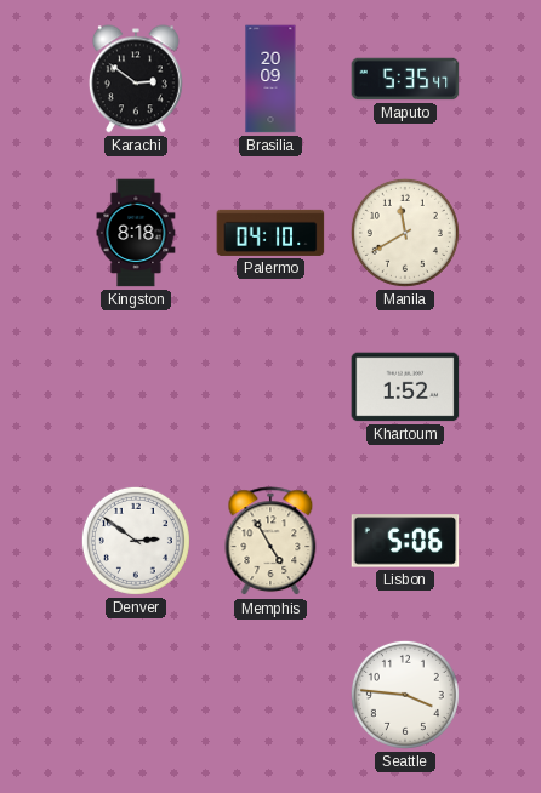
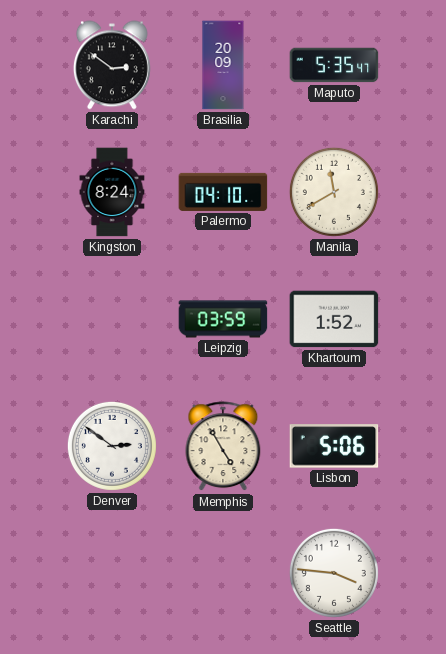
Kingston: 8:18 -> 8:24
Leipzig: none -> 03:59
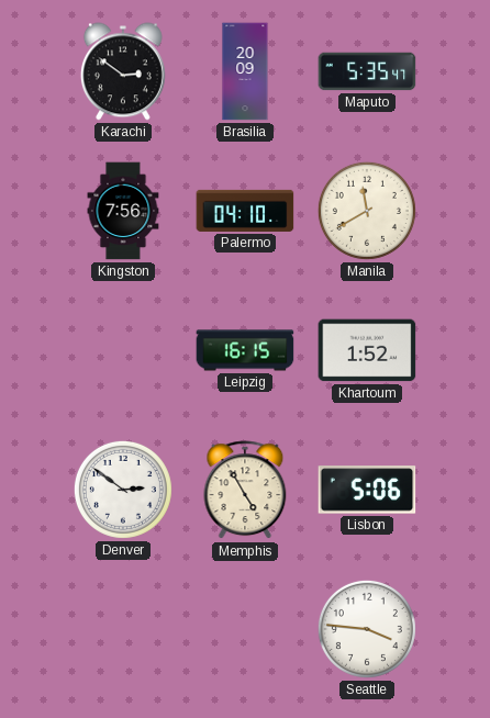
Kingston: 8:24 -> 7:56
Leipzig: 03:59 -> 16:15
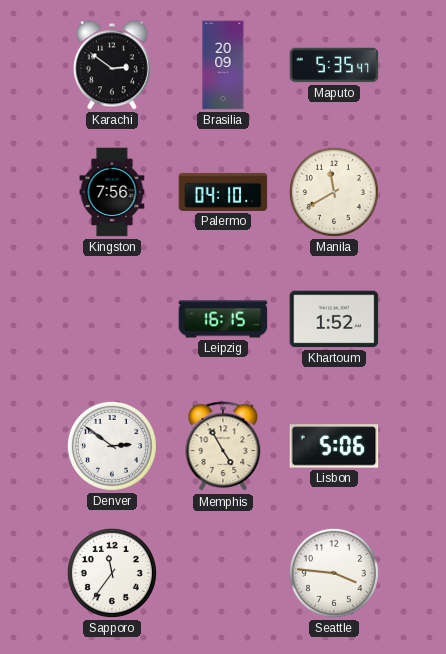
Sapporo: none -> 11:36
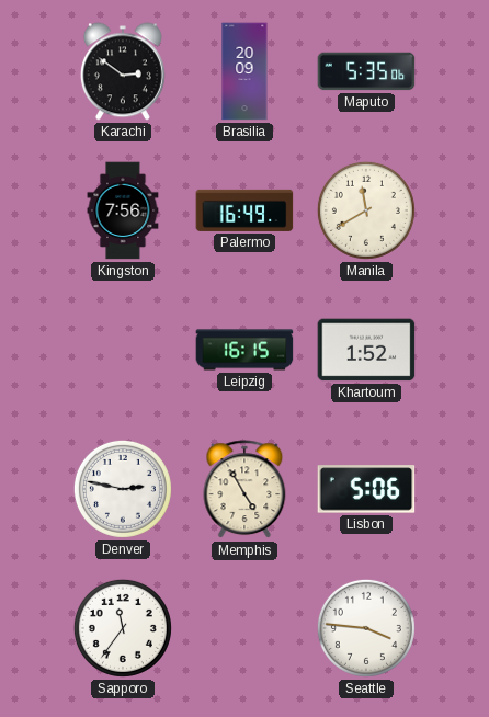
Maputo: 5:35:47 -> 5:35:06
Palermo: 04:10 -> 16:49
Denver: 2:51 -> 2:47
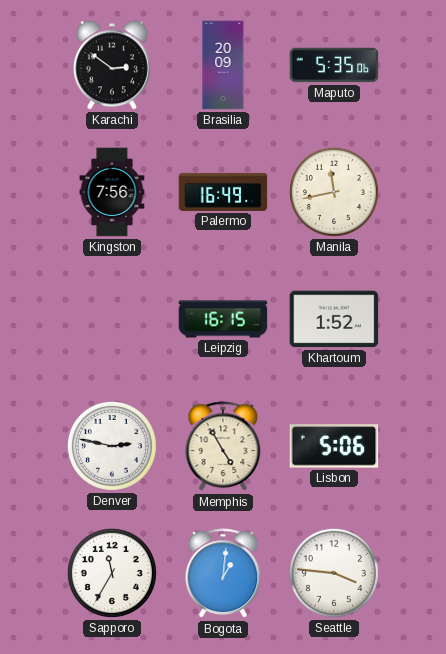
Manila: 11:40 -> 11:43
Sapporo: 11:36 -> 11:35
Bogota: none -> 1:01
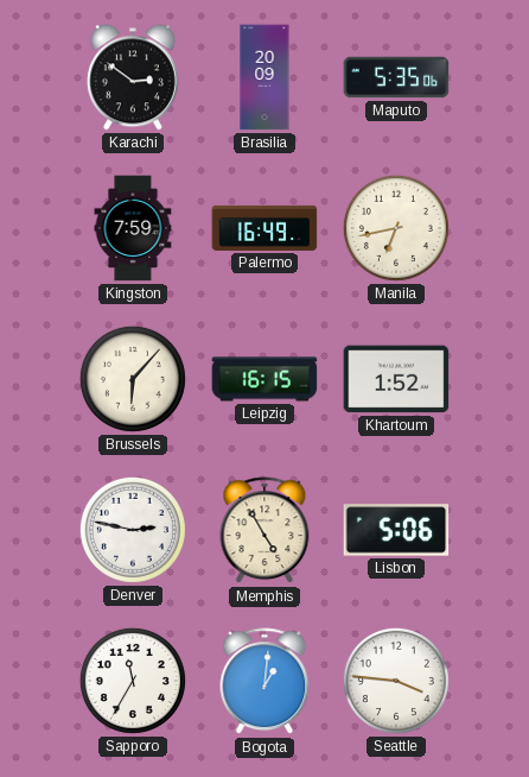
Kingston: 7:56 -> 7:59
Manila: 11:43 -> 6:43
Brussels: none -> 6:07
